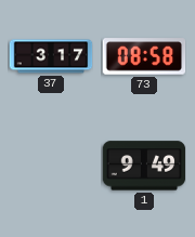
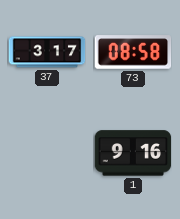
1: 9:49 -> 9:16
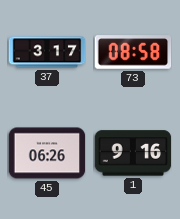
45: none -> 06:26
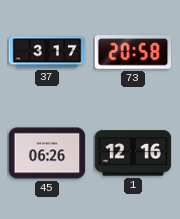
73: 08:58 -> 20:58
1: 9:16 -> 12:16
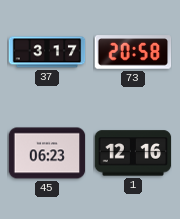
45: 06:26 -> 06:23
